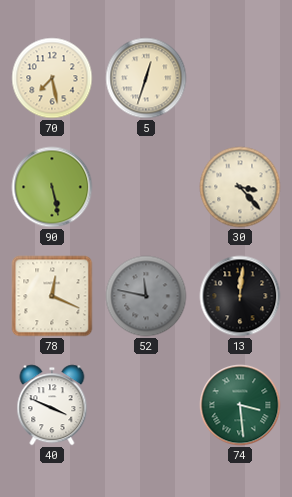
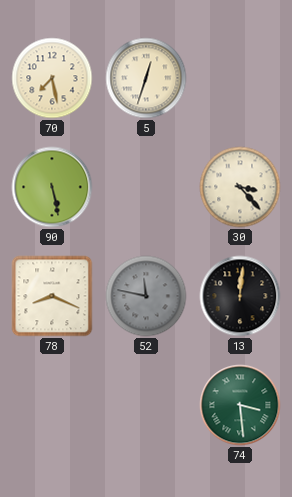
78: 12:19 -> 8:19
40: 3:49 -> none
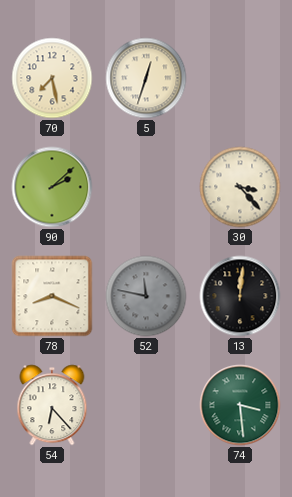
90: 5:28 -> 2:08
54: none -> 6:23
